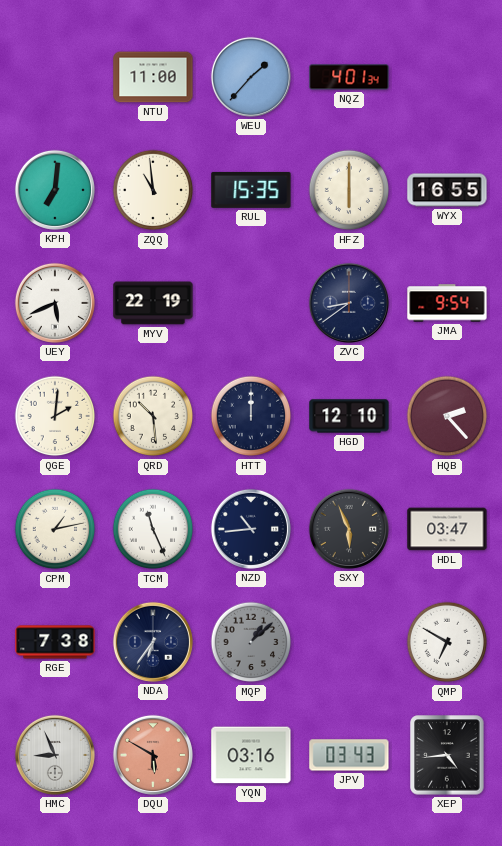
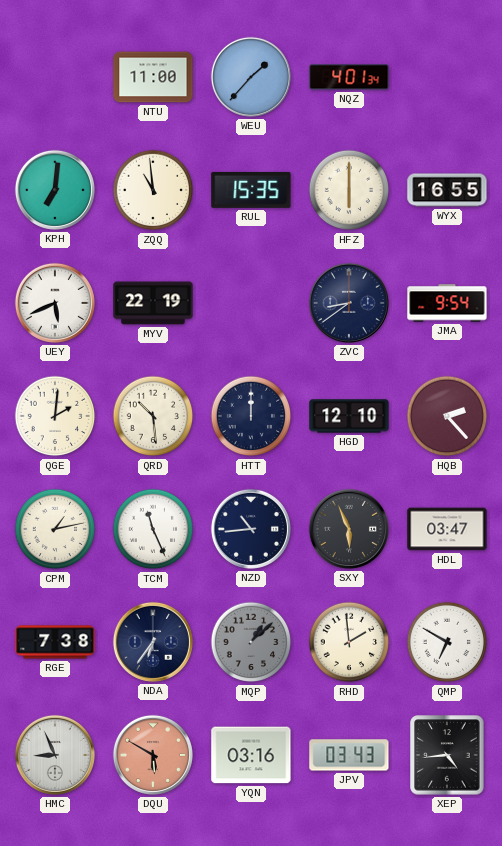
RHD: none -> 1:59
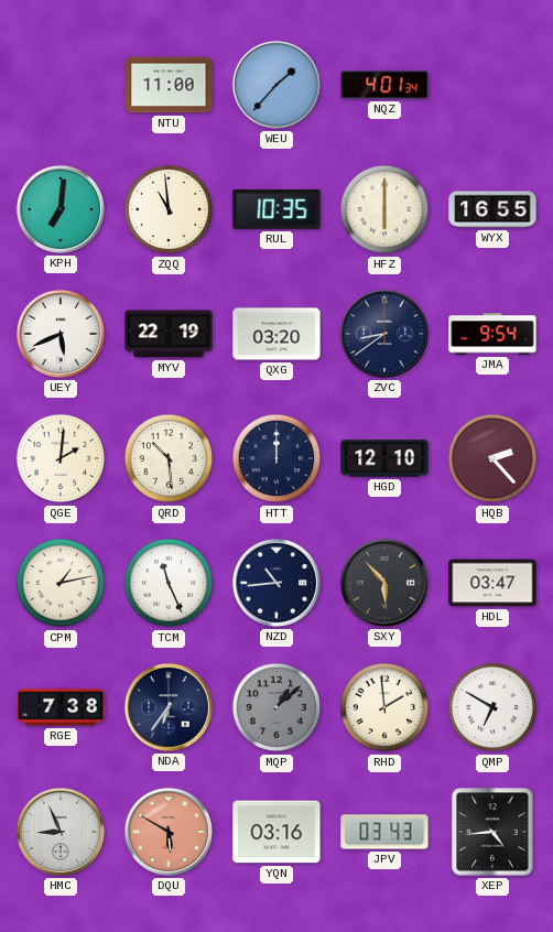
RUL: 15:35 -> 10:35
QXG: none -> 03:20
SXY: 5:56 -> 5:53
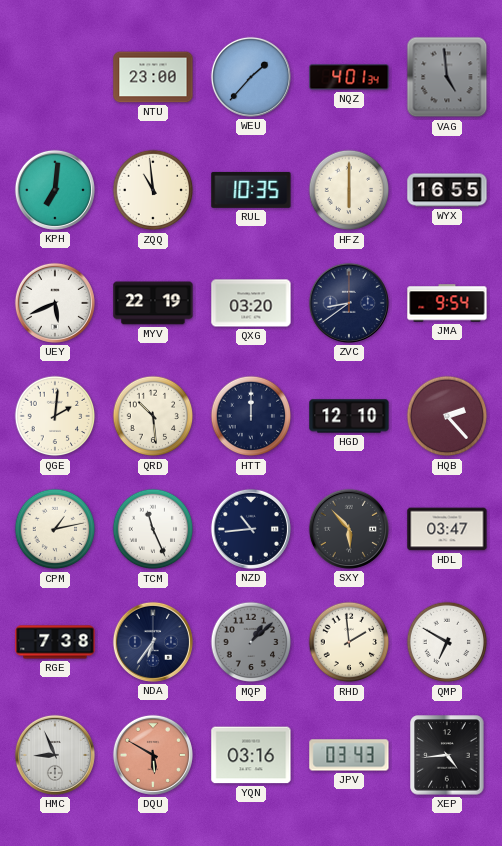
NTU: 11:00 -> 23:00
VAG: none -> 4:59
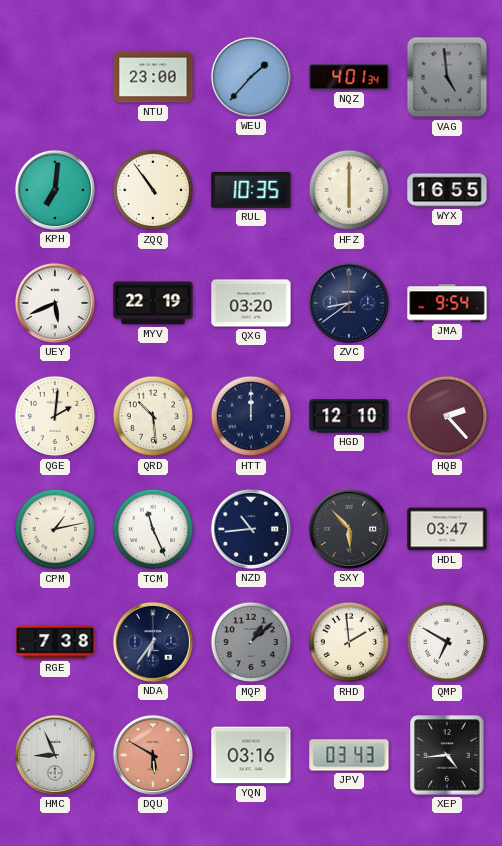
ZQQ: 10:59 -> 10:54
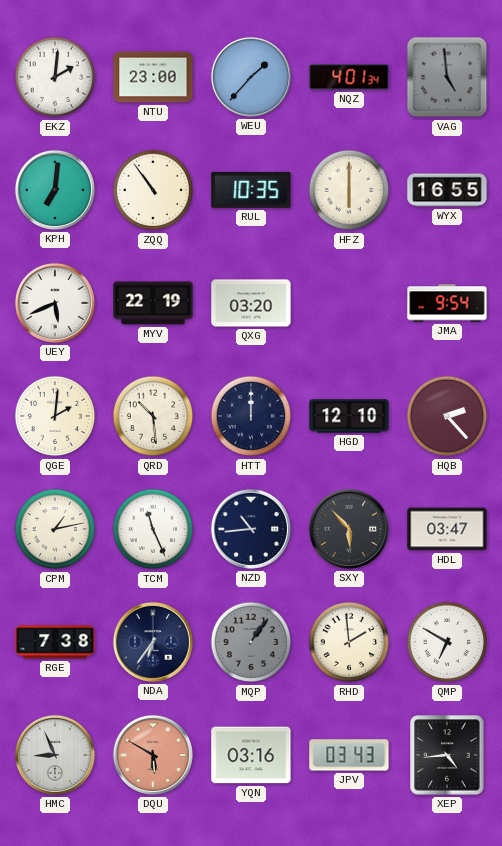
EKZ: none -> 2:01
ZVC: 8:39 -> none
MQP: 1:08 -> 1:06
